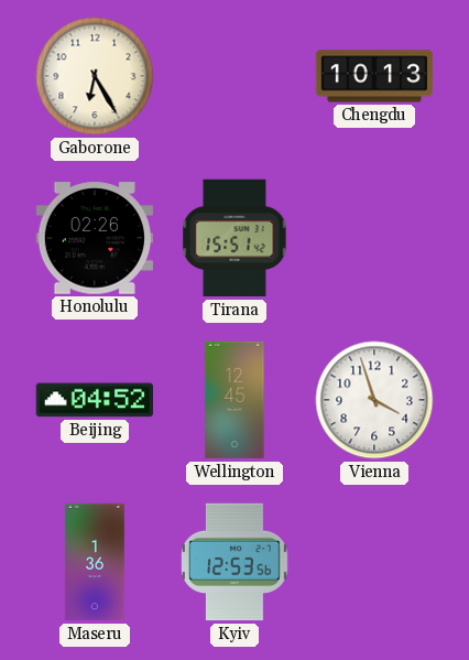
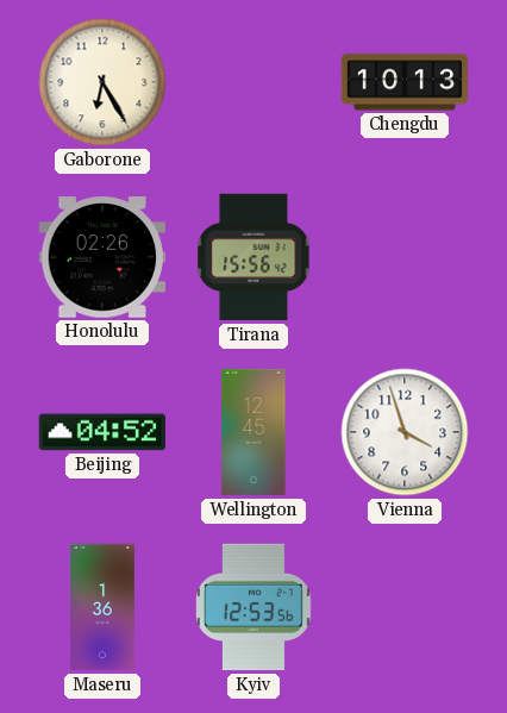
Tirana: 15:51 -> 15:56
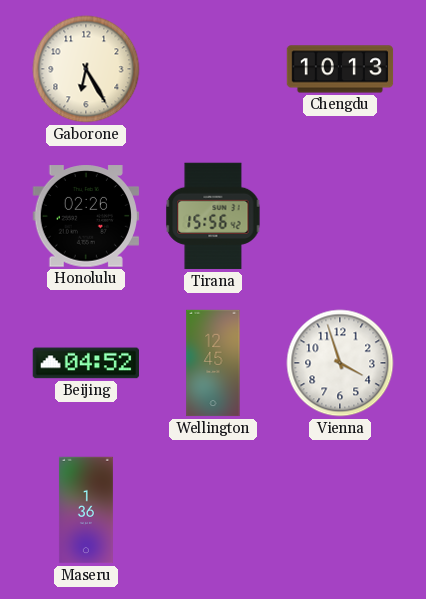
Kyiv: 12:53 -> none
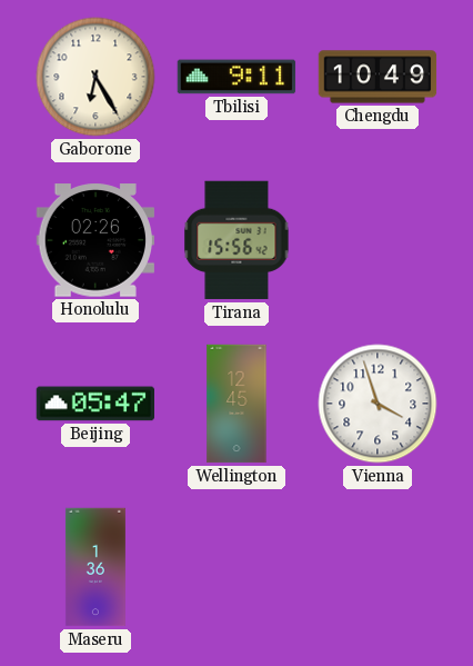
Tbilisi: none -> 9:11
Chengdu: 10:13 -> 10:49
Beijing: 04:52 -> 05:47
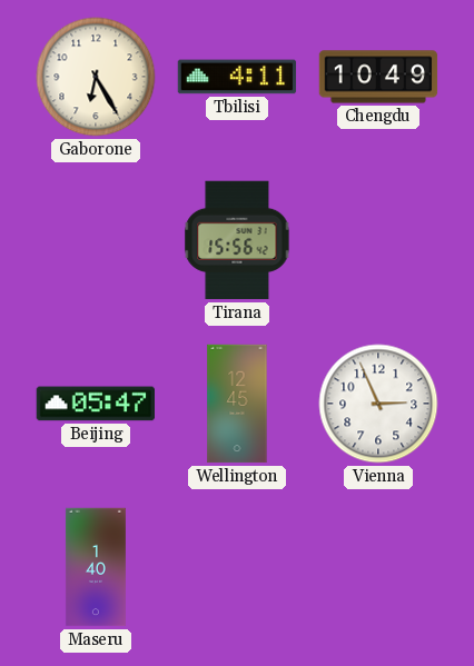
Tbilisi: 9:11 -> 4:11
Honolulu: 02:26 -> none
Vienna: 3:57 -> 2:56
Maseru: 1:36 -> 1:40
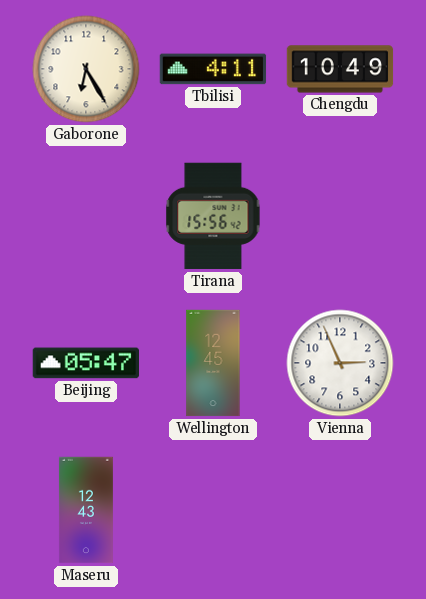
Maseru: 1:40 -> 12:43
